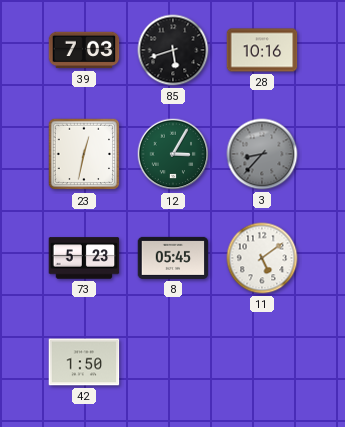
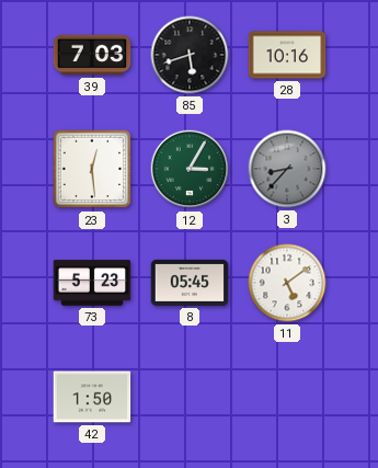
23: 12:32 -> 12:29
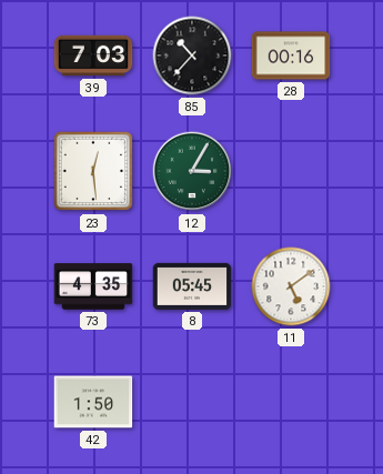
85: 5:42 -> 10:37
28: 10:16 -> 00:16
3: 8:37 -> none
73: 5:23 -> 4:35
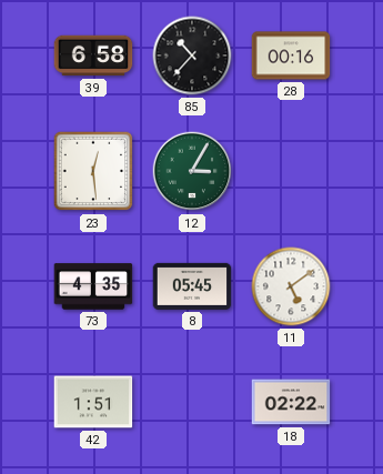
39: 7:03 -> 6:58
42: 1:50 -> 1:51
18: none -> 02:22
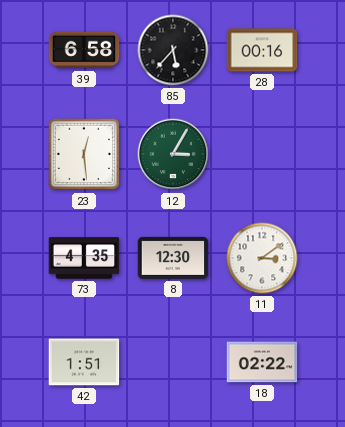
85: 10:37 -> 5:37
8: 05:45 -> 12:30
11: 5:09 -> 3:09
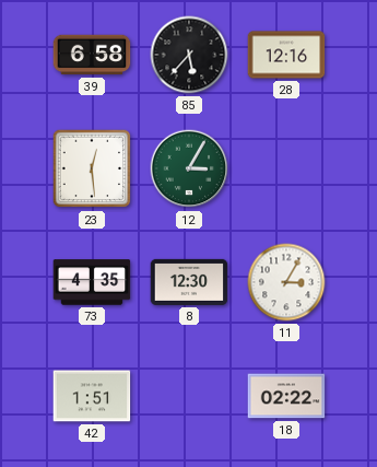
28: 00:16 -> 12:16
11: 3:09 -> 3:05
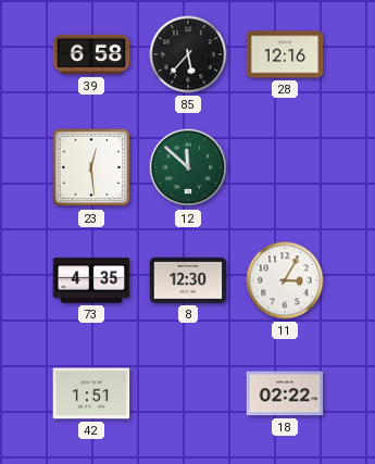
12: 3:05 -> 11:52
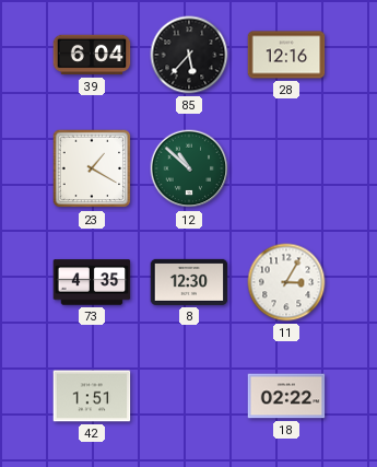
39: 6:58 -> 6:04
23: 12:29 -> 1:20
12: 11:52 -> 10:52
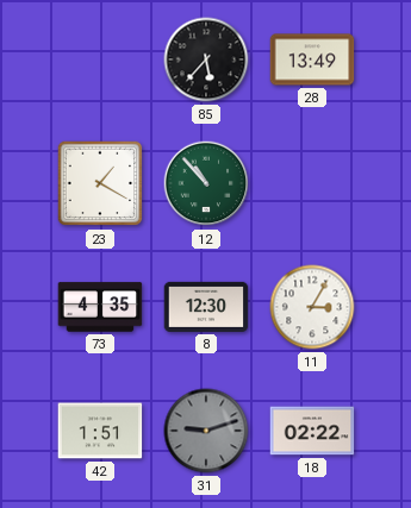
39: 6:04 -> none
28: 12:16 -> 13:49
12: 10:52 -> 10:53
31: none -> 9:12
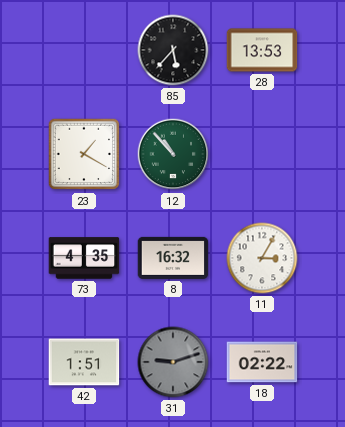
28: 13:49 -> 13:53
8: 12:30 -> 16:32
